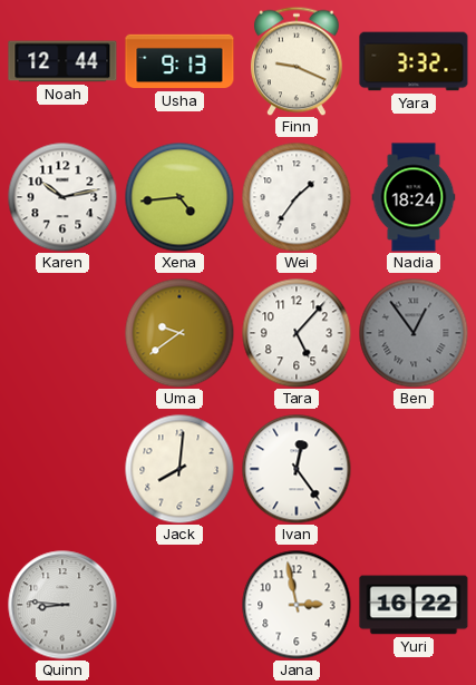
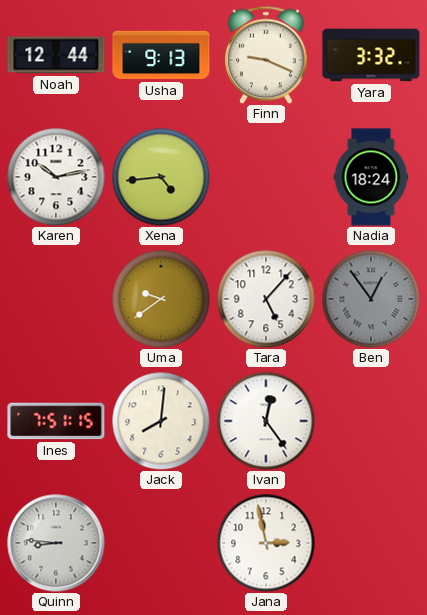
Wei: 1:36 -> none
Ines: none -> 7:51
Yuri: 16:22 -> none
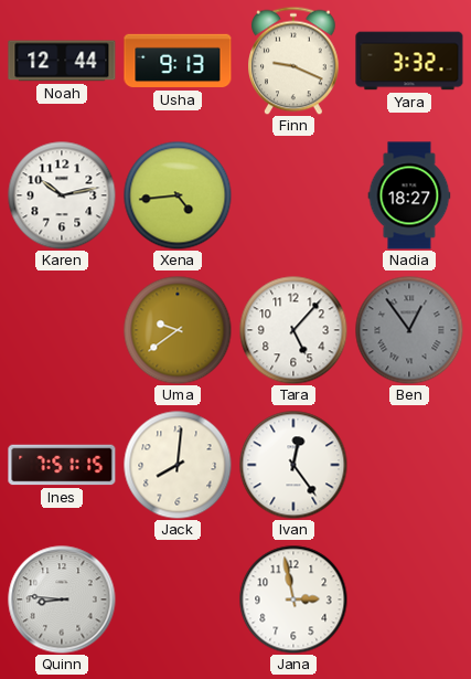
Nadia: 18:24 -> 18:27
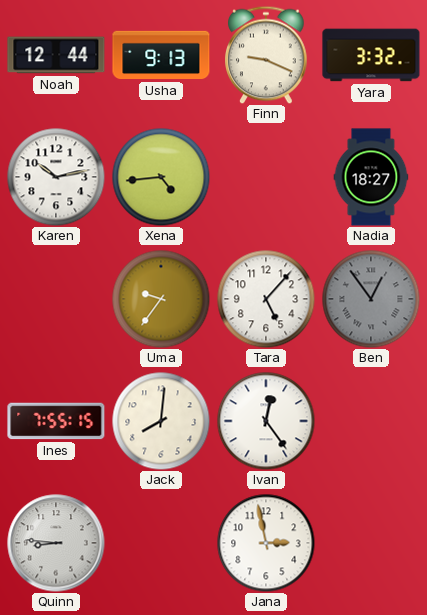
Uma: 9:39 -> 9:36
Ines: 7:51 -> 7:55
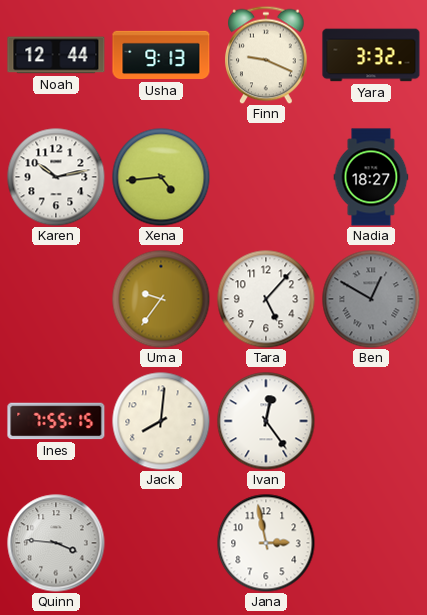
Ben: 12:54 -> 12:50
Quinn: 8:46 -> 3:46
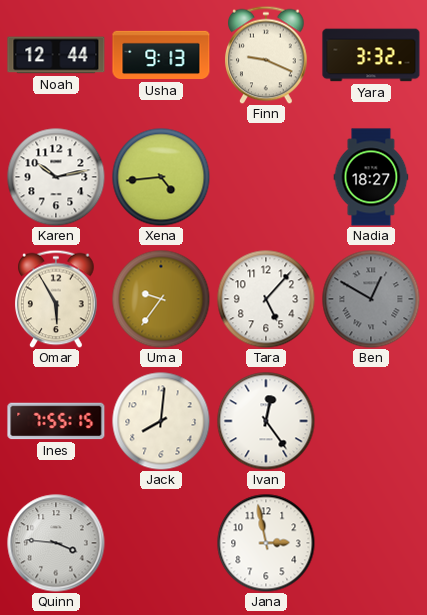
Omar: none -> 5:55
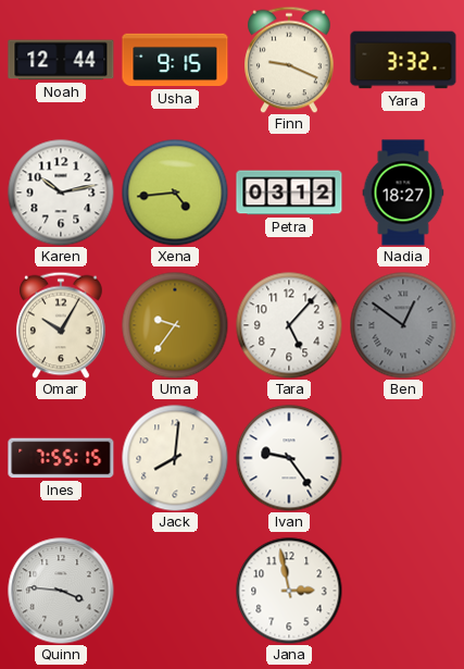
Usha: 9:13 -> 9:15
Petra: none -> 03:12
Omar: 5:55 -> 10:05
Ben: 12:50 -> 12:51
Ivan: 12:24 -> 9:24
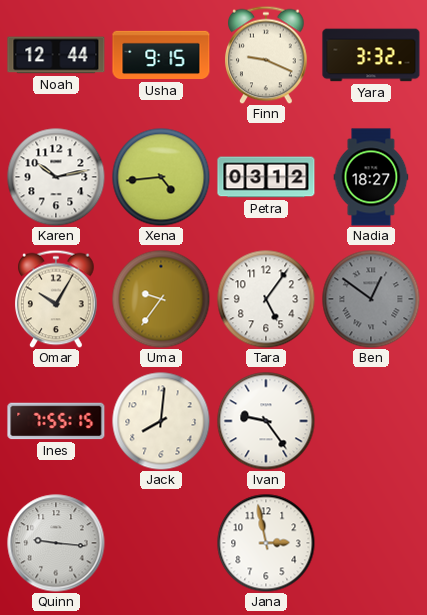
Tara: 5:07 -> 5:06
Quinn: 3:46 -> 9:16
